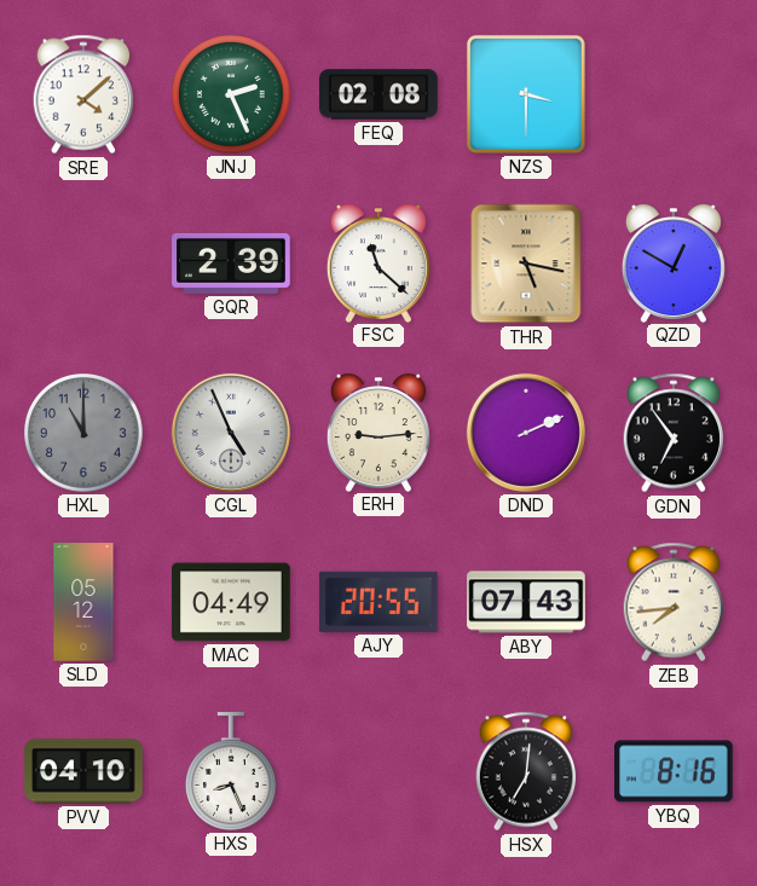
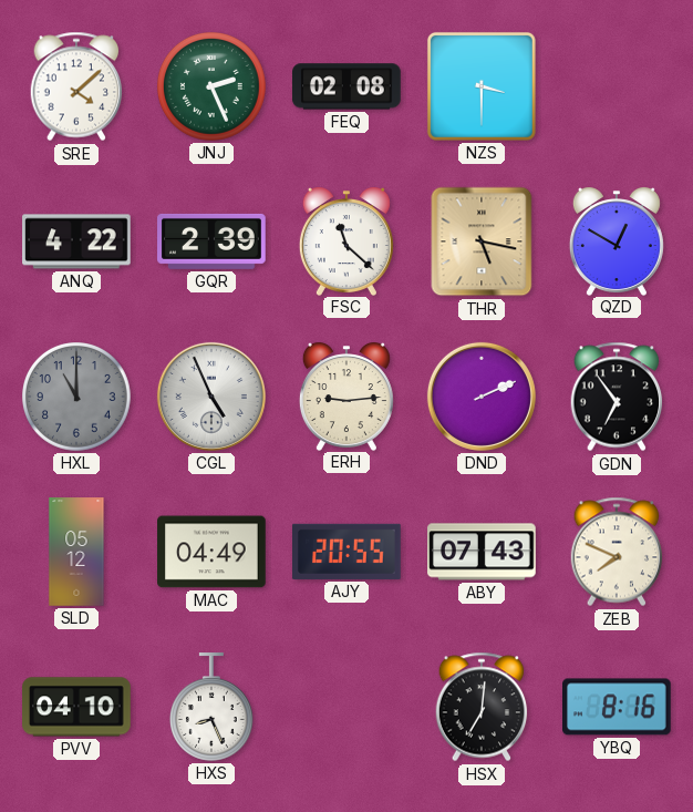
ANQ: none -> 4:22
ZEB: 7:44 -> 7:49
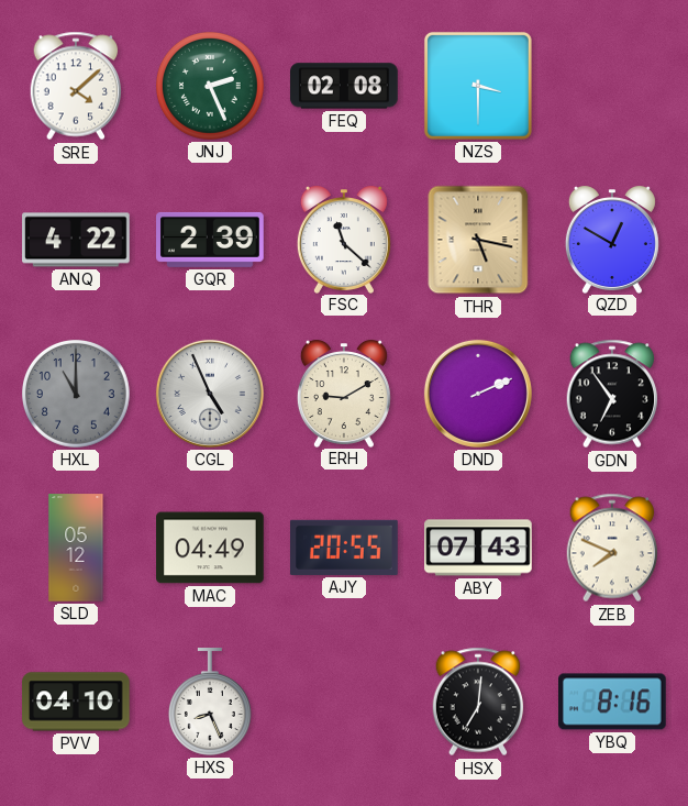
ERH: 9:14 -> 9:10
